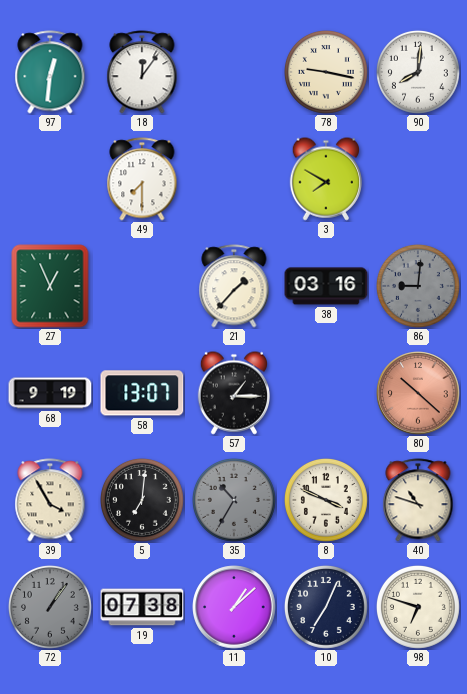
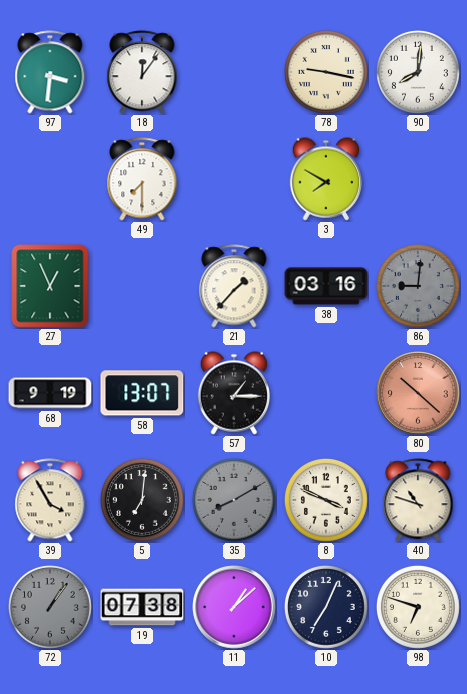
97: 12:31 -> 3:31
35: 10:35 -> 8:10
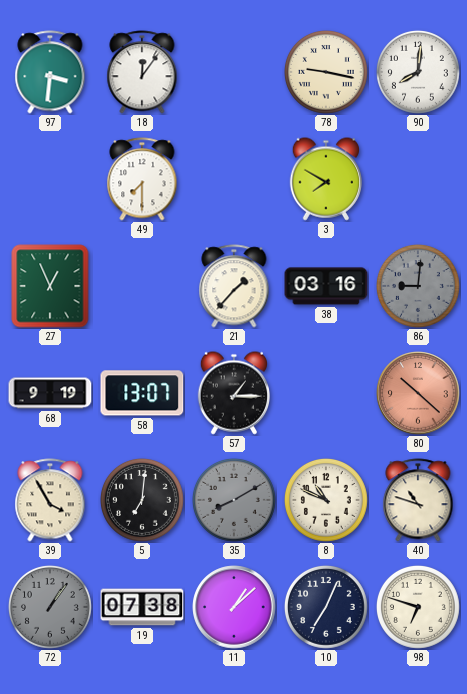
8: 3:49 -> 10:49
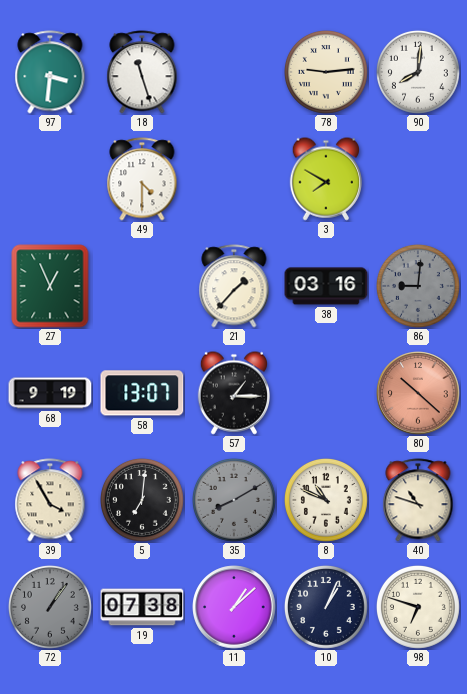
18: 12:06 -> 11:27
78: 9:17 -> 9:14
49: 7:30 -> 4:30
10: 7:04 -> 1:04
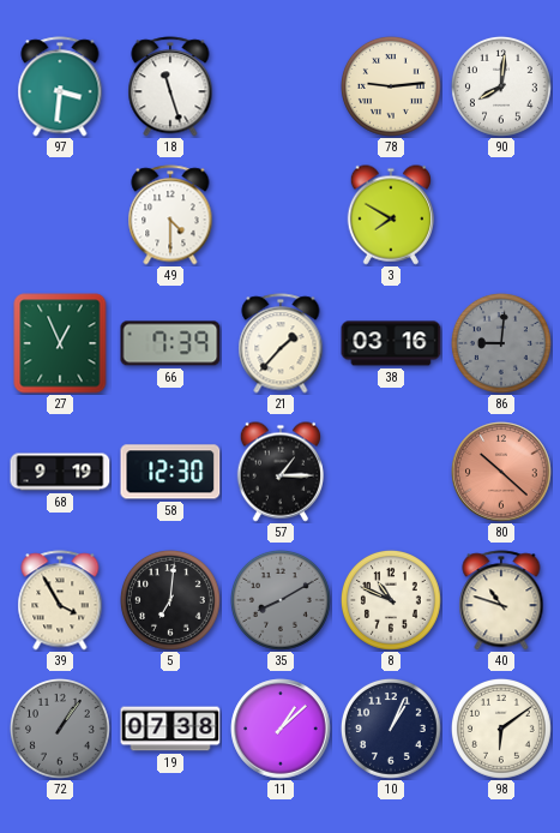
66: none -> 7:39
58: 13:07 -> 12:30
98: 6:48 -> 6:09
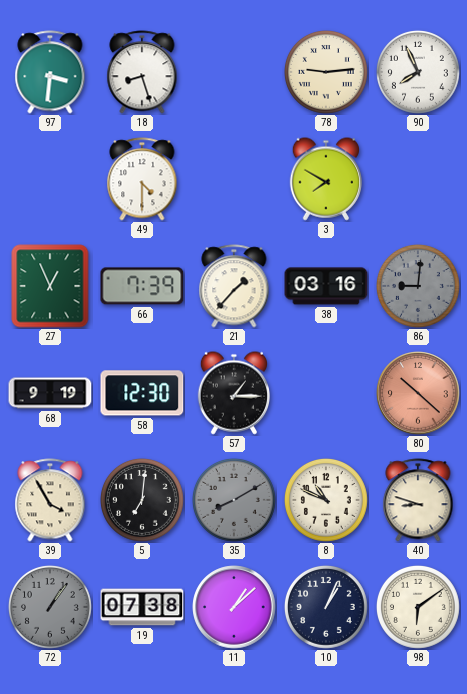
18: 11:27 -> 8:27
90: 8:01 -> 7:56
40: 10:48 -> 8:48
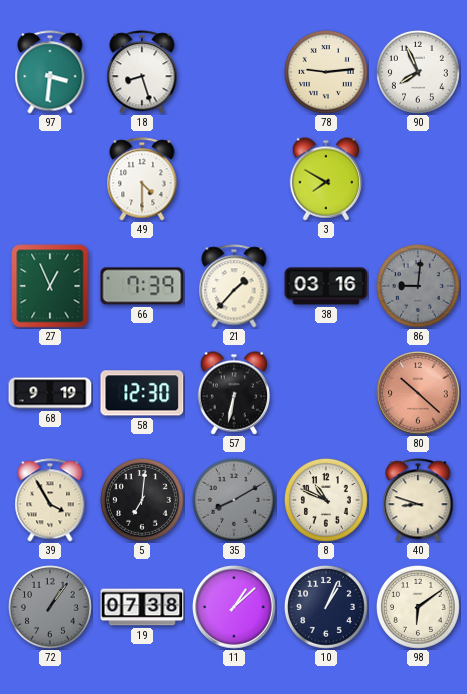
57: 1:15 -> 6:32
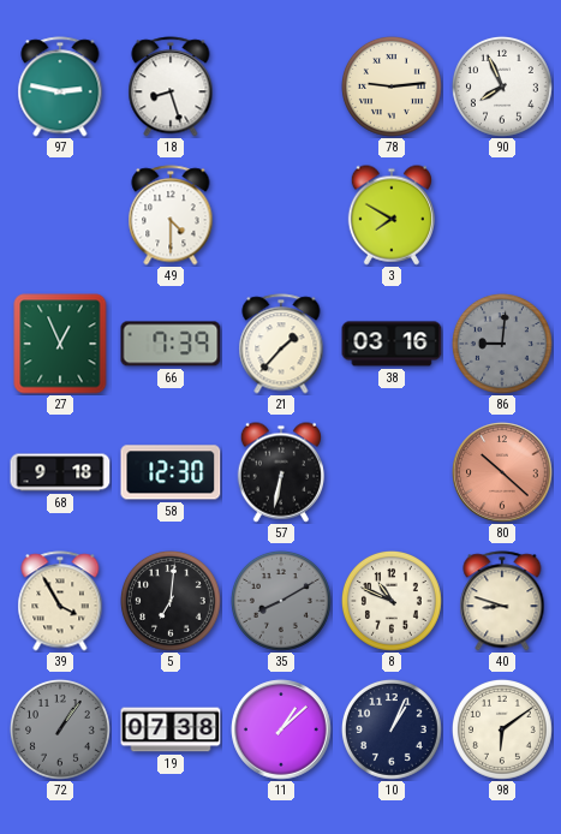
97: 3:31 -> 2:47
68: 9:19 -> 9:18
